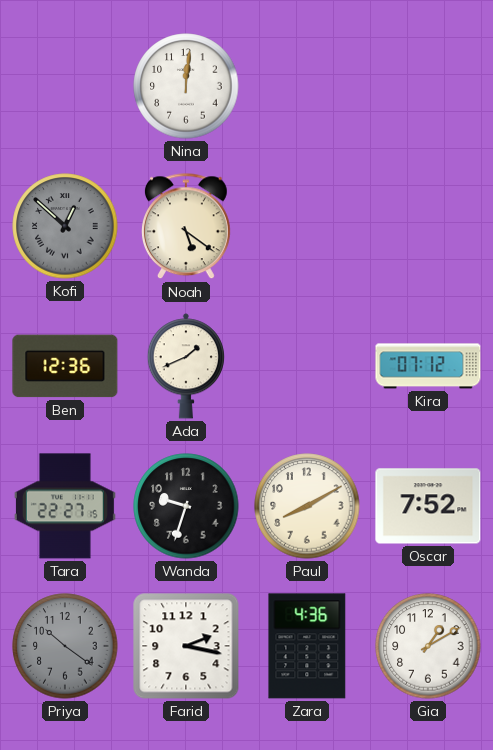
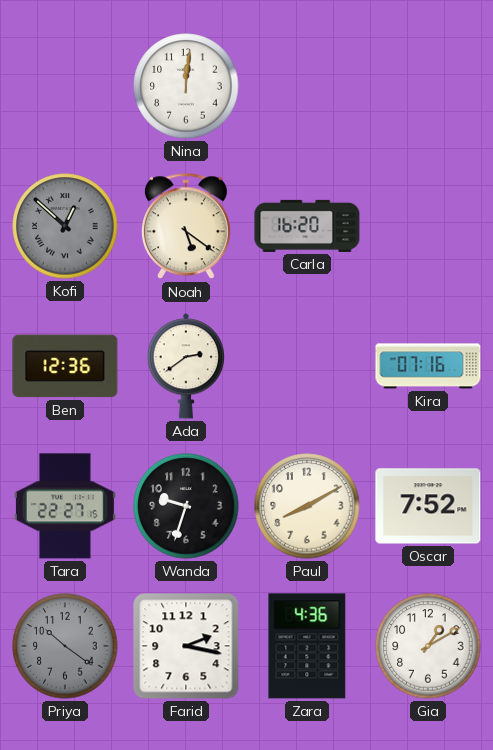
Carla: none -> 16:20
Ada: 1:41 -> 2:39
Kira: 07:12 -> 07:16
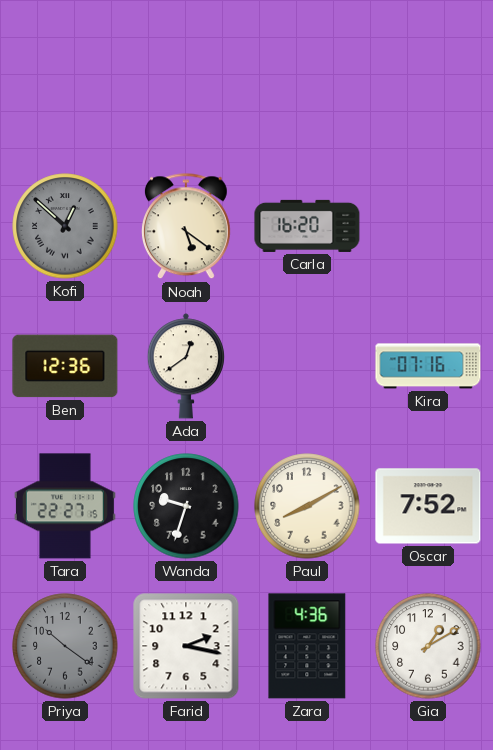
Nina: 12:01 -> none
Ada: 2:39 -> 12:39
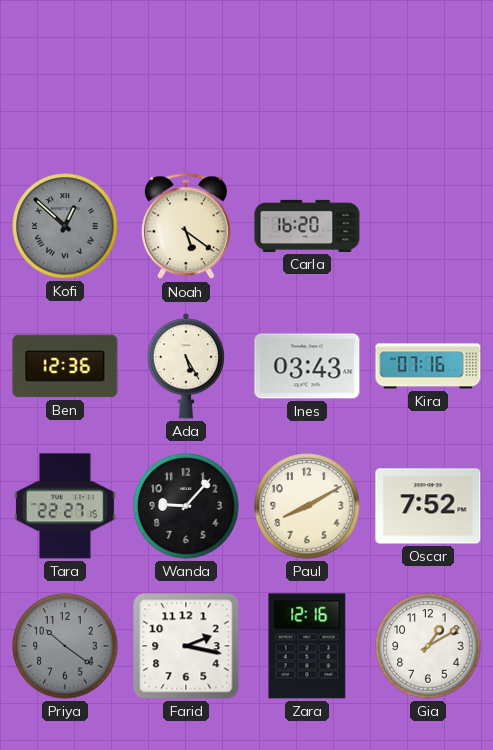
Ada: 12:39 -> 5:25
Ines: none -> 03:43
Wanda: 9:33 -> 9:07
Zara: 4:36 -> 12:16
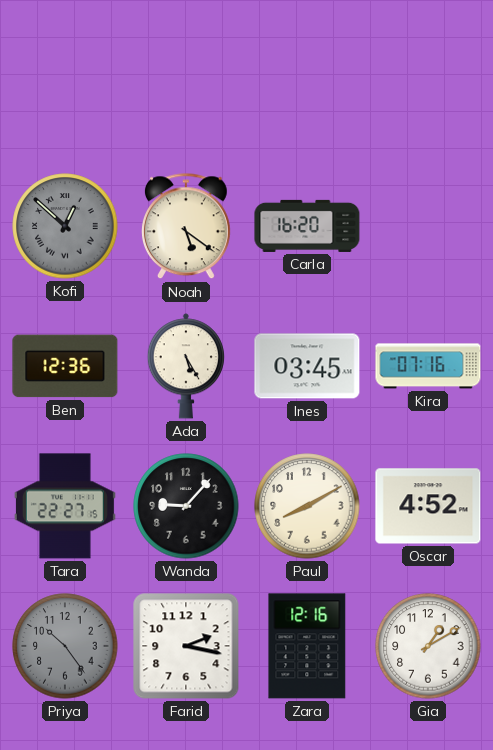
Ines: 03:43 -> 03:45
Oscar: 7:52 -> 4:52
Priya: 10:21 -> 10:24
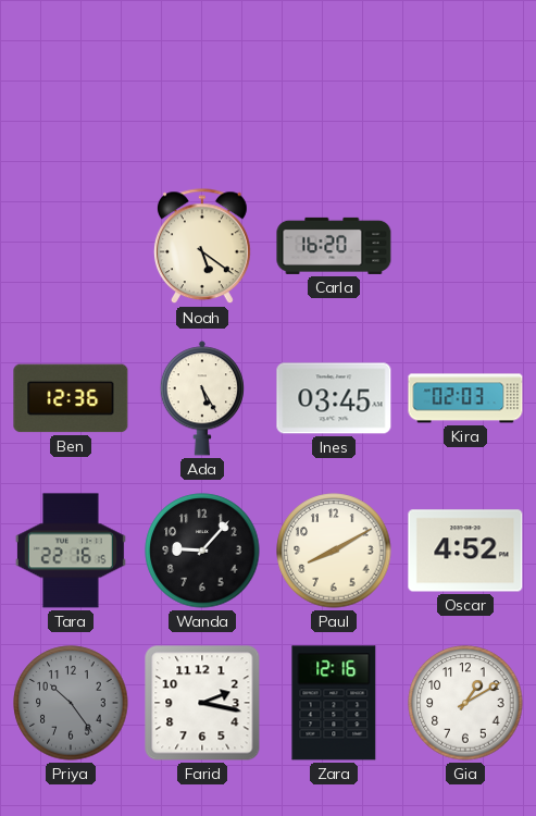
Kofi: 12:52 -> none
Kira: 07:16 -> 02:03
Tara: 22:27 -> 22:16
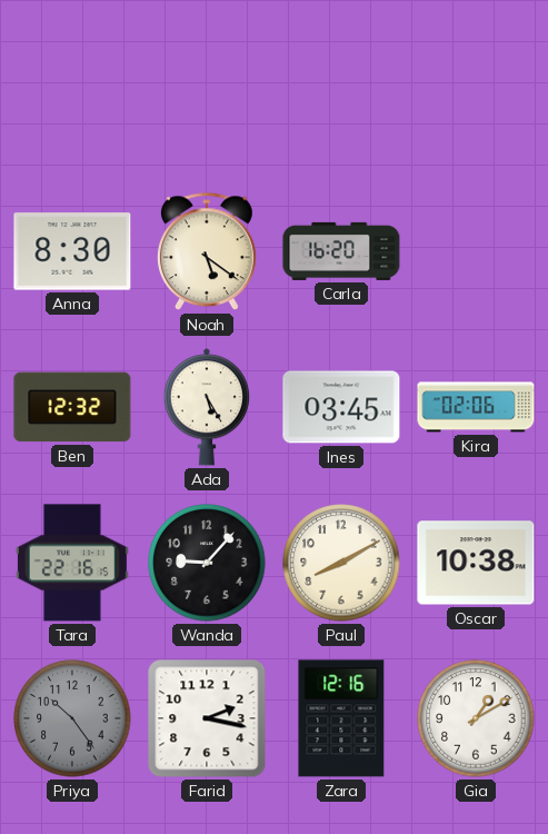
Anna: none -> 8:30
Ben: 12:36 -> 12:32
Kira: 02:03 -> 02:06
Oscar: 4:52 -> 10:38
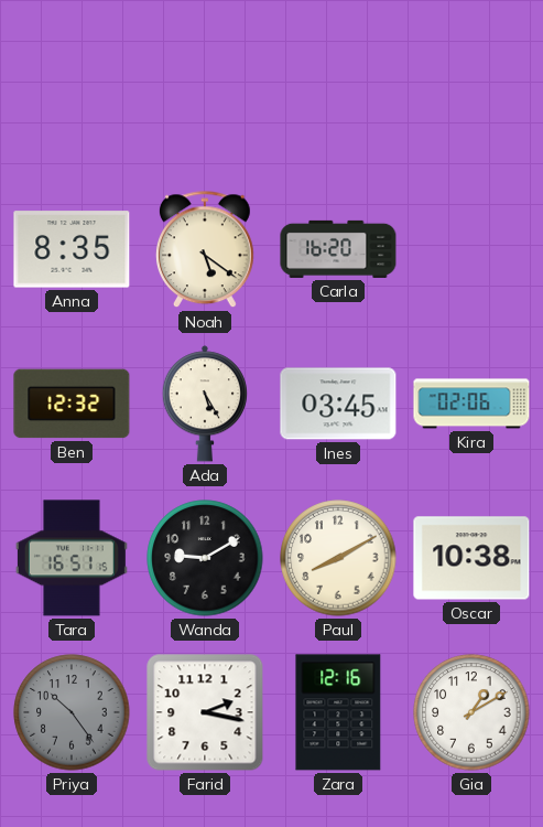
Anna: 8:30 -> 8:35
Tara: 22:16 -> 16:51
Wanda: 9:07 -> 9:10
